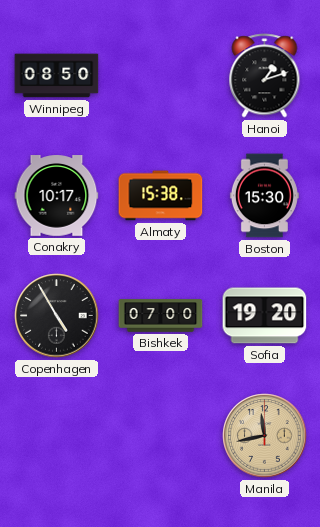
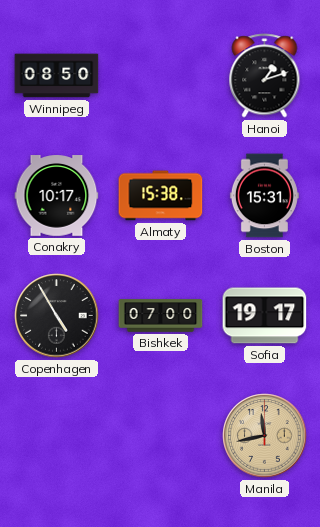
Boston: 15:30 -> 15:31
Sofia: 19:20 -> 19:17
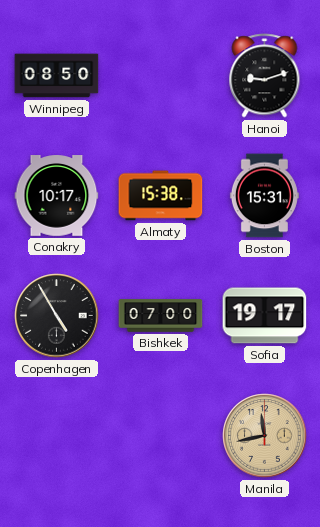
Hanoi: 1:12 -> 9:12
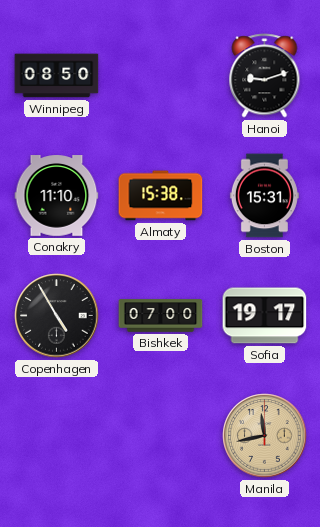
Conakry: 10:17 -> 11:10
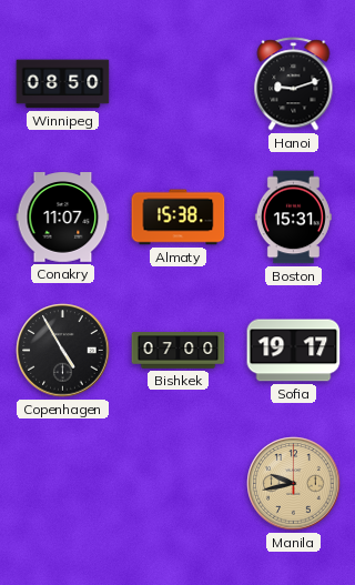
Conakry: 11:10 -> 11:07
Manila: 11:43 -> 9:43
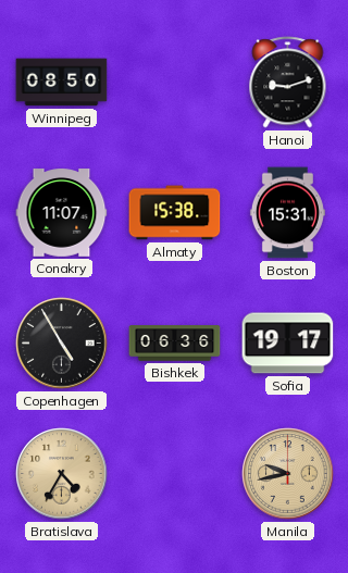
Bishkek: 07:00 -> 06:36
Bratislava: none -> 4:35
